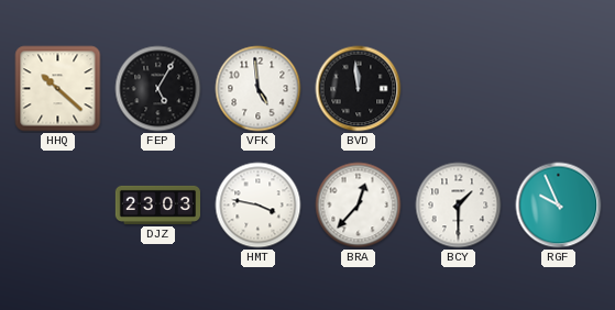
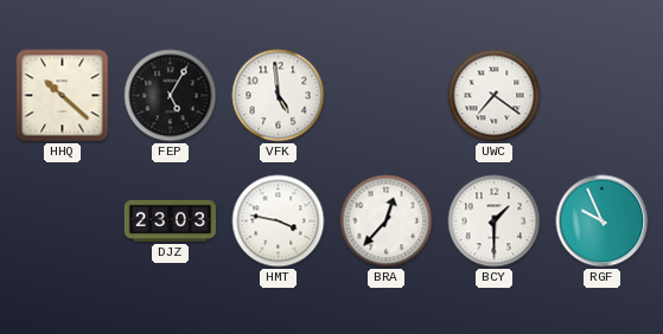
BVD: 11:59 -> none
UWC: none -> 7:21
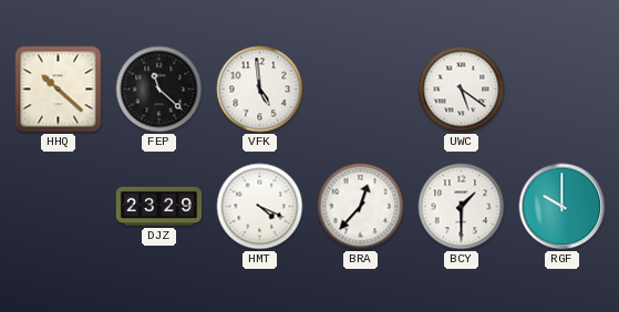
FEP: 5:05 -> 11:22
UWC: 7:21 -> 5:21
DJZ: 23:03 -> 23:29
HMT: 3:47 -> 4:19
RGF: 9:56 -> 10:00
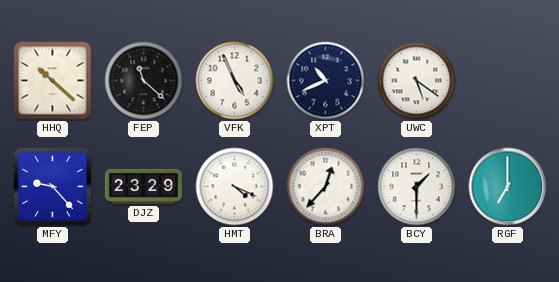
VFK: 4:59 -> 4:56
XPT: none -> 10:41
MFY: none -> 9:23
RGF: 10:00 -> 7:00
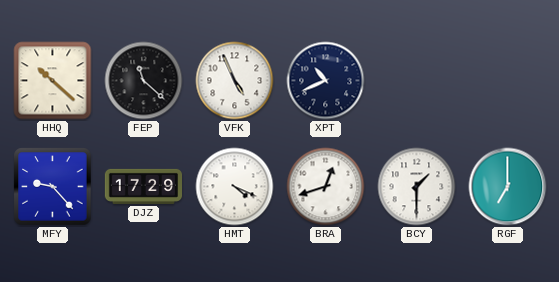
UWC: 5:21 -> none
DJZ: 23:29 -> 17:29
BRA: 12:37 -> 12:42
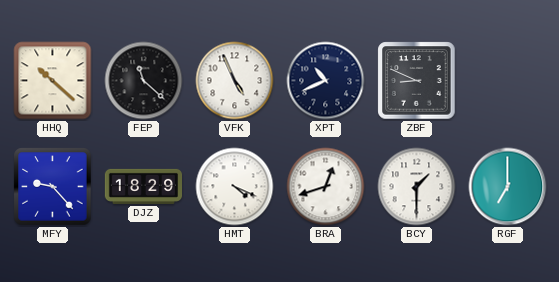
ZBF: none -> 8:49
DJZ: 17:29 -> 18:29
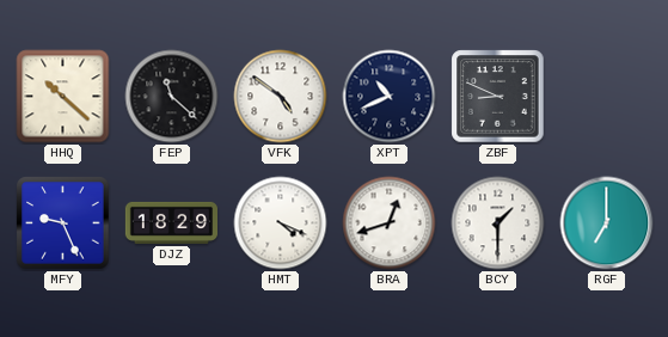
VFK: 4:56 -> 4:51
MFY: 9:23 -> 9:26
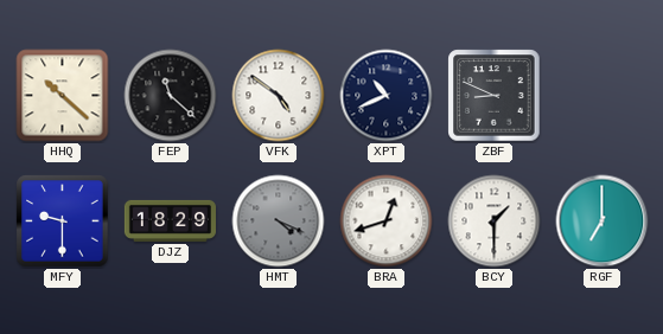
MFY: 9:26 -> 9:30
HMT dial: white -> grey
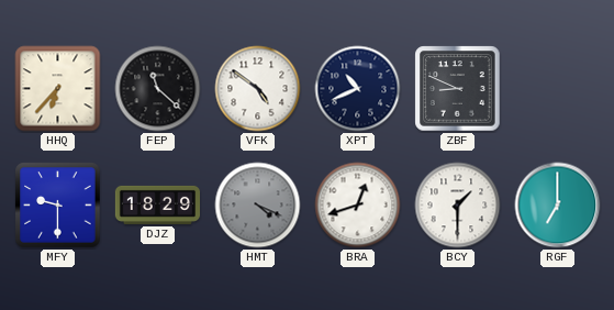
HHQ: 10:22 -> 6:37
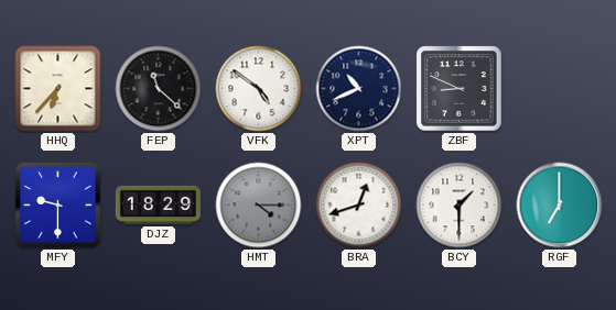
HMT: 4:19 -> 4:15
